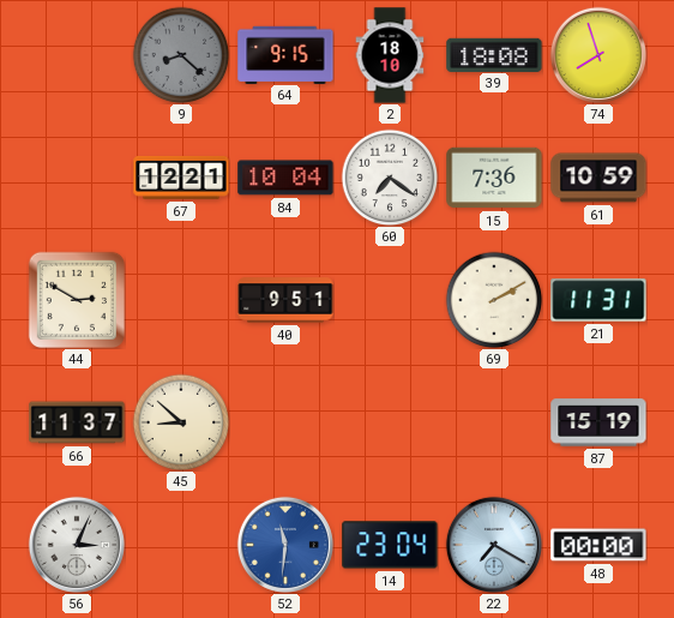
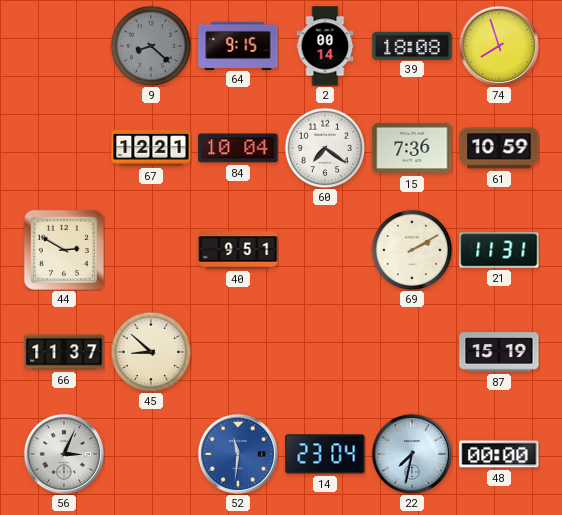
2: 18:10 -> 00:14
22: 7:20 -> 7:32
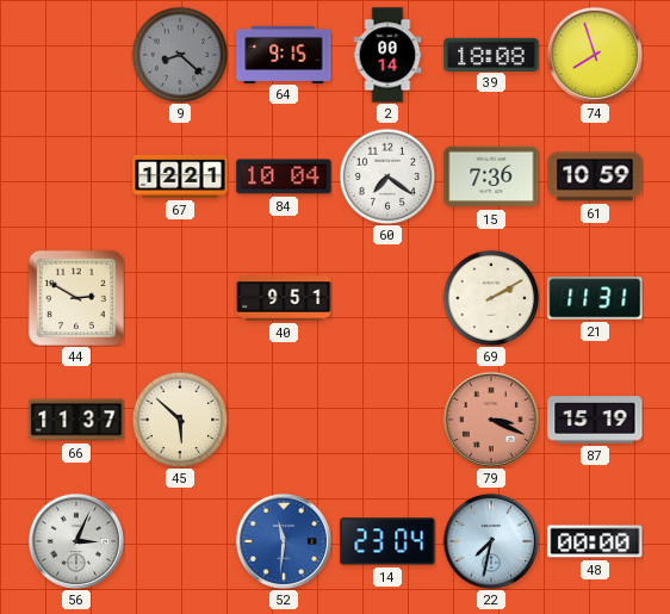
45: 8:52 -> 5:52
79: none -> 3:19
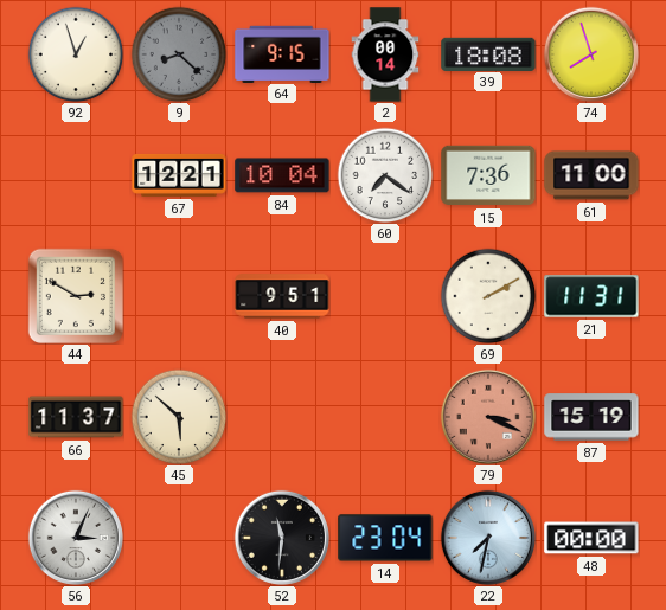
92: none -> 12:57
61: 10:59 -> 11:00
52 dial: blue -> black
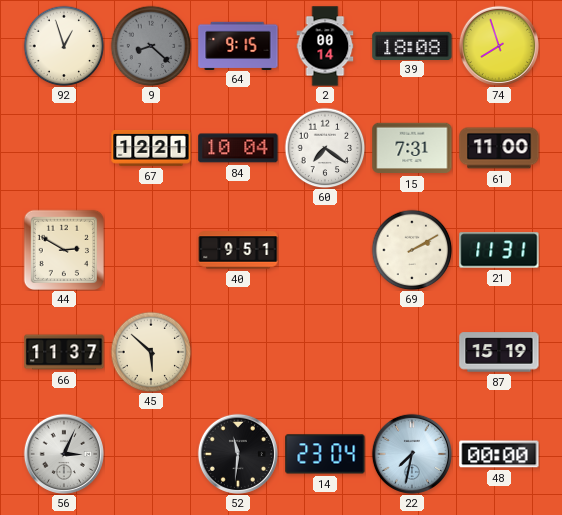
15: 7:36 -> 7:31
79: 3:19 -> none
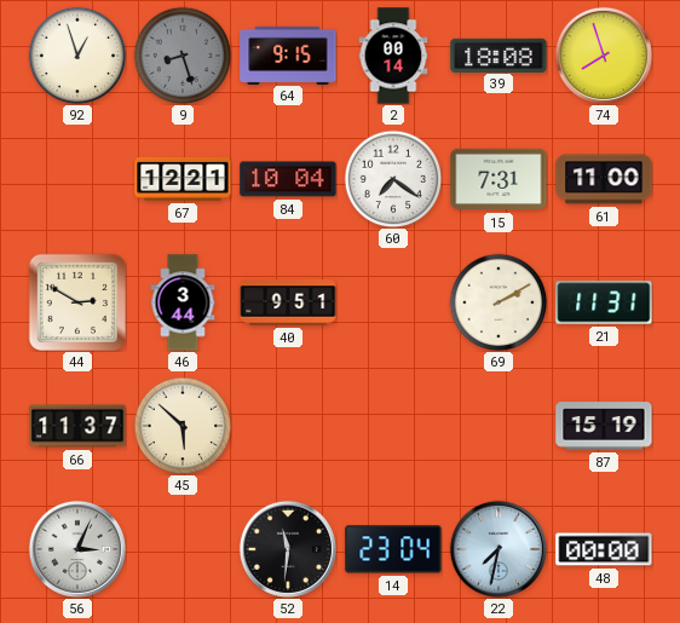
9: 8:22 -> 8:27
46: none -> 3:44
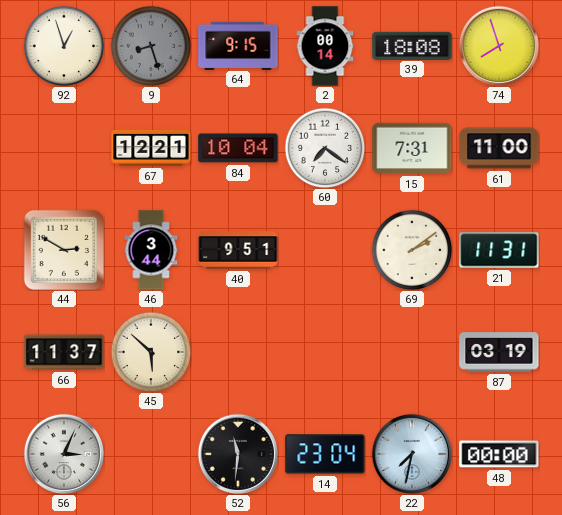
69: 2:10 -> 2:09
87: 15:19 -> 03:19
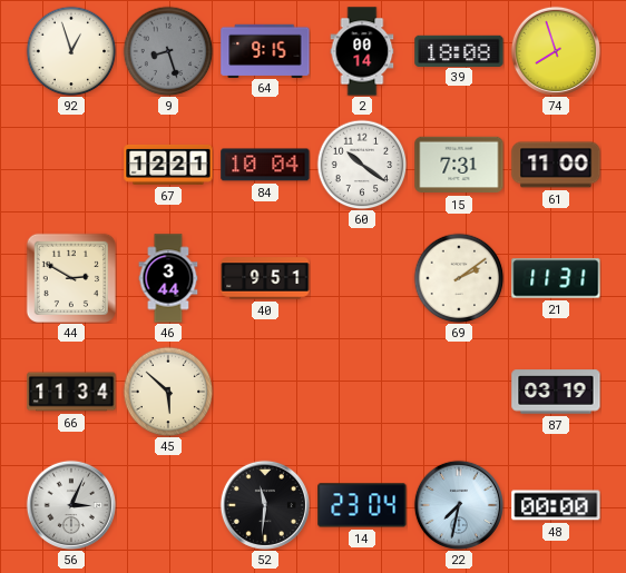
60: 7:21 -> 10:21
66: 11:37 -> 11:34
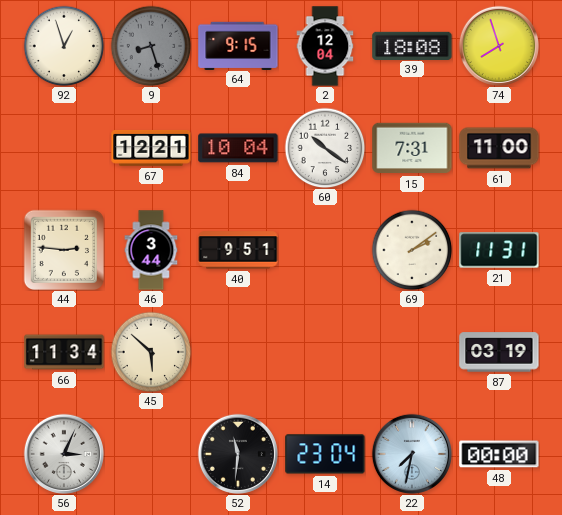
2: 00:14 -> 12:04
44: 2:50 -> 2:46
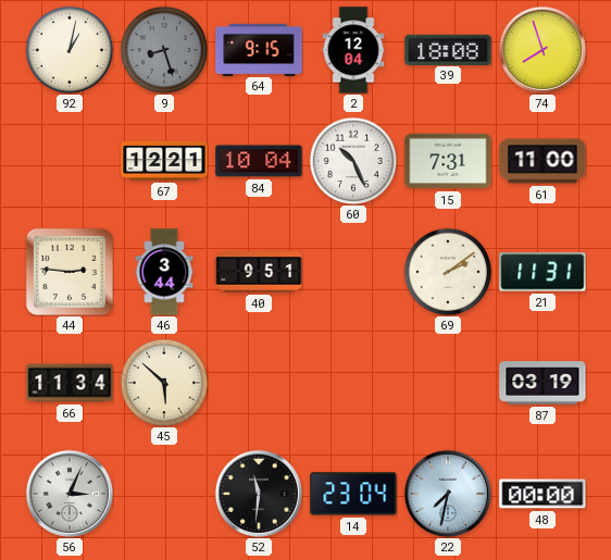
92: 12:57 -> 1:02
60: 10:21 -> 10:26
